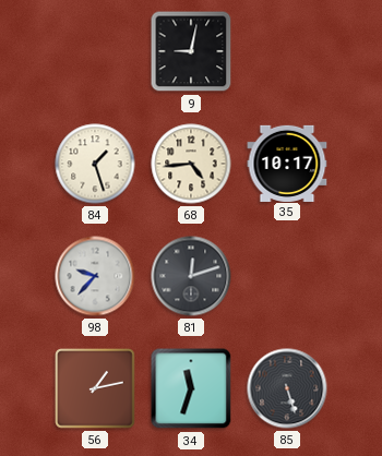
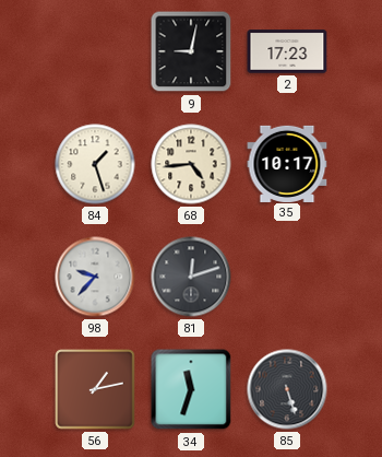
2: none -> 17:23
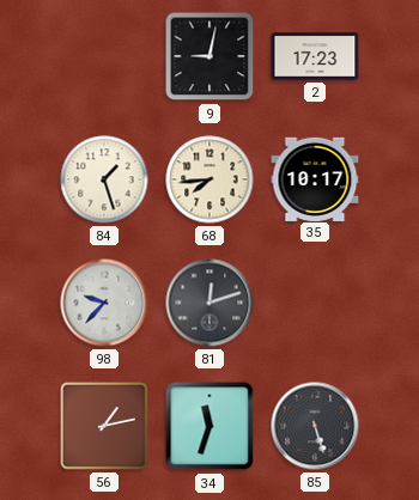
68: 4:44 -> 7:44
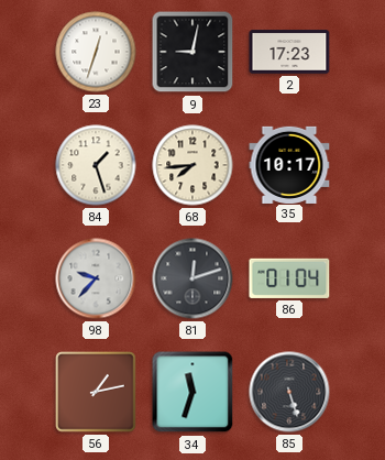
23: none -> 12:33
86: none -> 01:04
